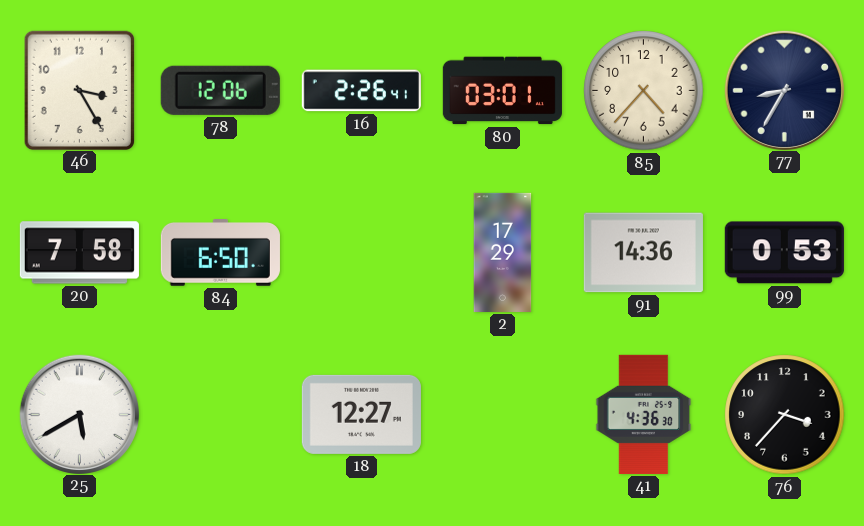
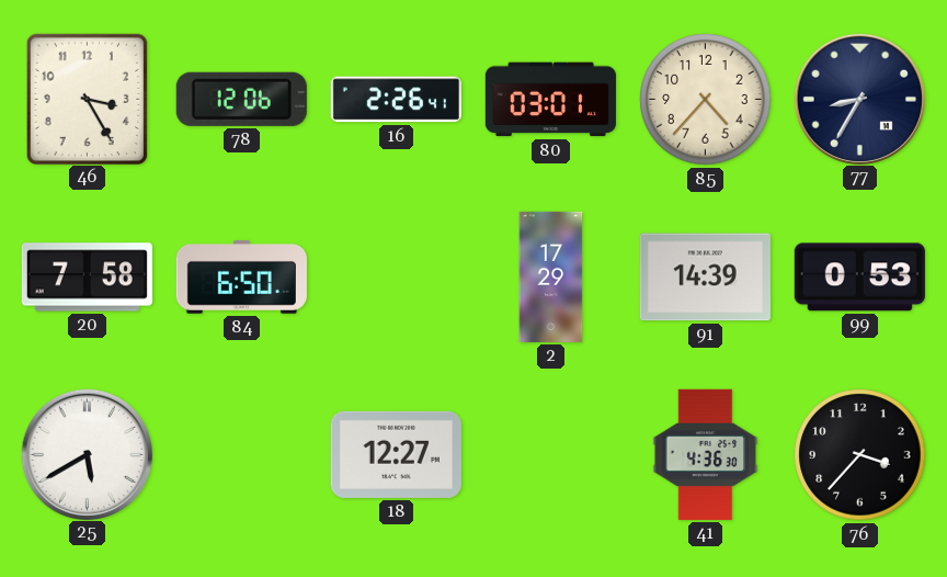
91: 14:36 -> 14:39
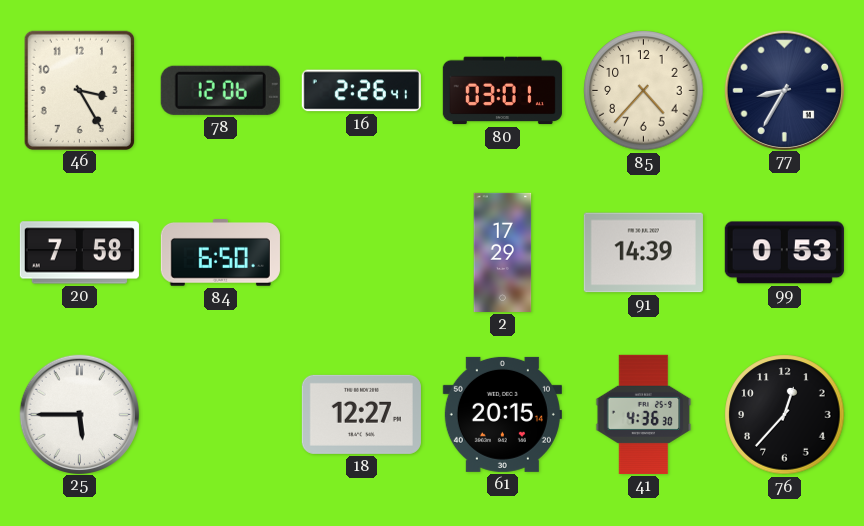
25: 5:40 -> 5:45
61: none -> 20:15
76: 3:37 -> 12:37
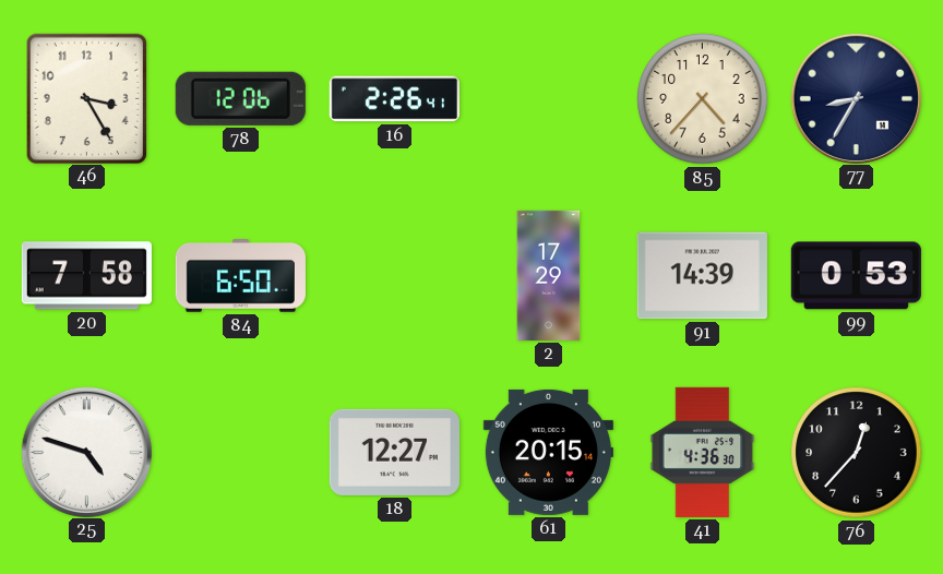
80: 03:01 -> none
25: 5:45 -> 4:48
